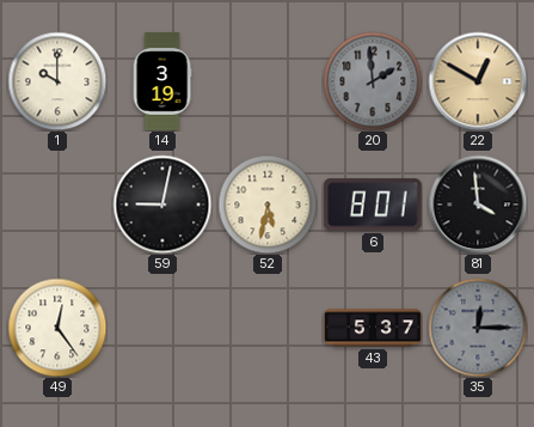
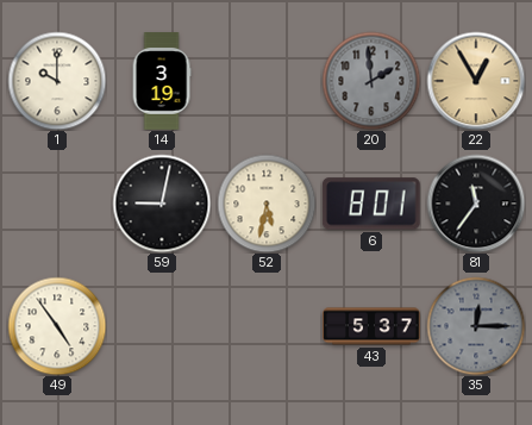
22: 12:50 -> 12:55
81: 3:59 -> 11:36
49: 12:24 -> 4:54
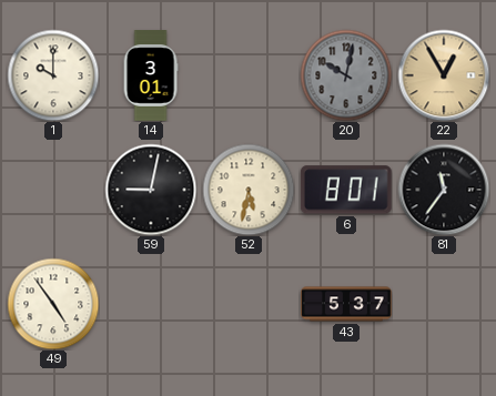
14: 3:19 -> 3:01
20: 1:59 -> 10:02
35: 12:15 -> none
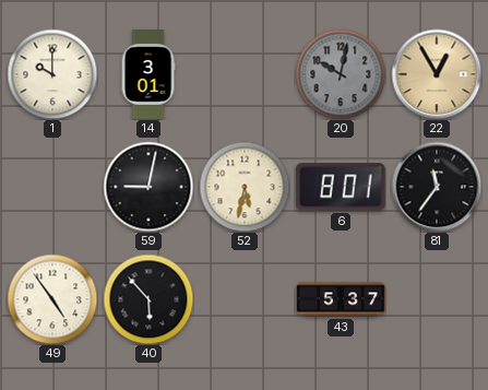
40: none -> 5:53
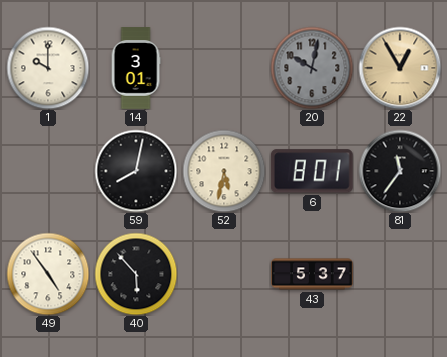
59: 9:02 -> 8:02
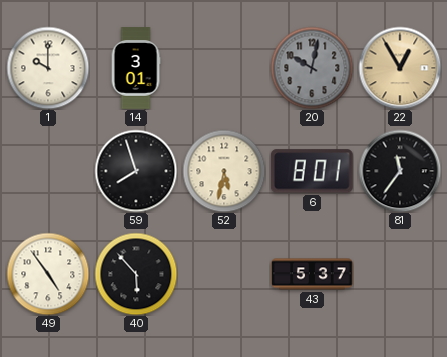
59: 8:02 -> 7:57
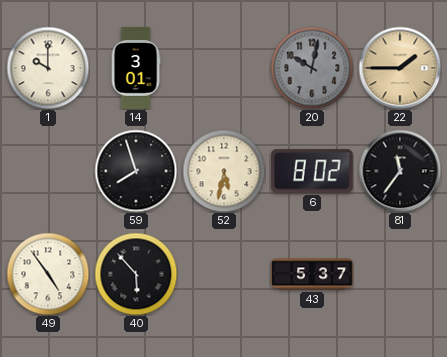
22: 12:55 -> 1:45
6: 8:01 -> 8:02
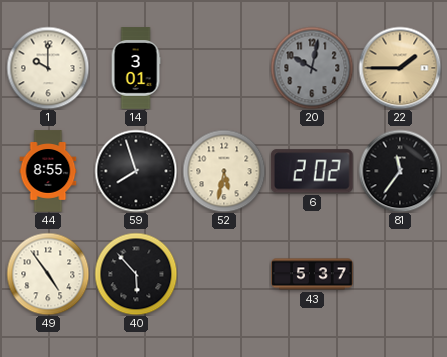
44: none -> 8:55
6: 8:02 -> 2:02
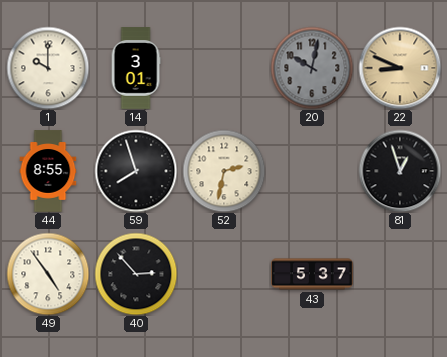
22: 1:45 -> 8:49
52: 5:32 -> 2:32
6: 2:02 -> none
81: 11:36 -> 12:57
40: 5:53 -> 2:53
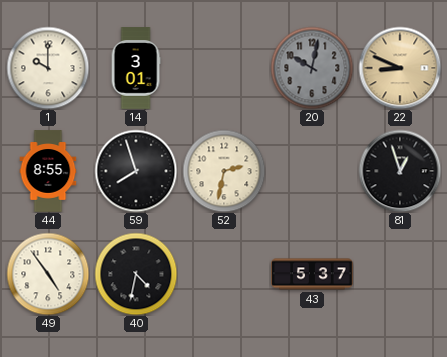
40: 2:53 -> 4:32
